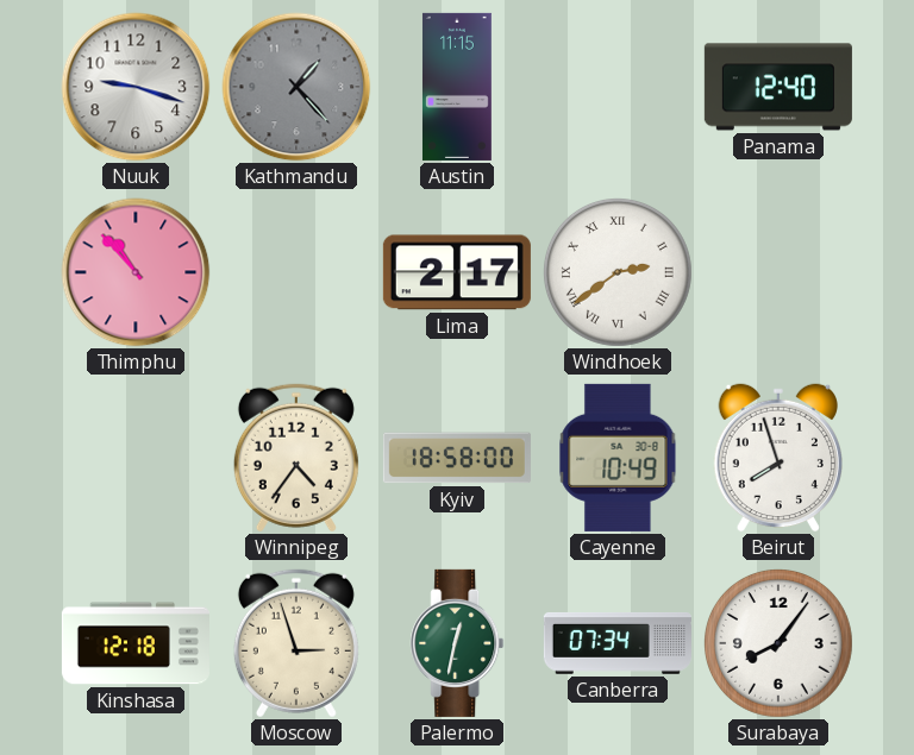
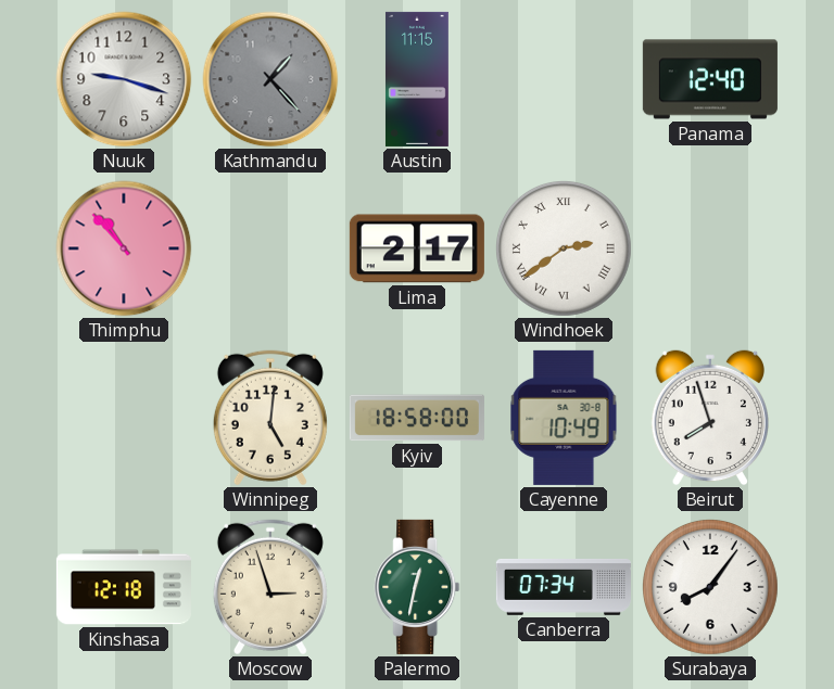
Winnipeg: 4:36 -> 5:01
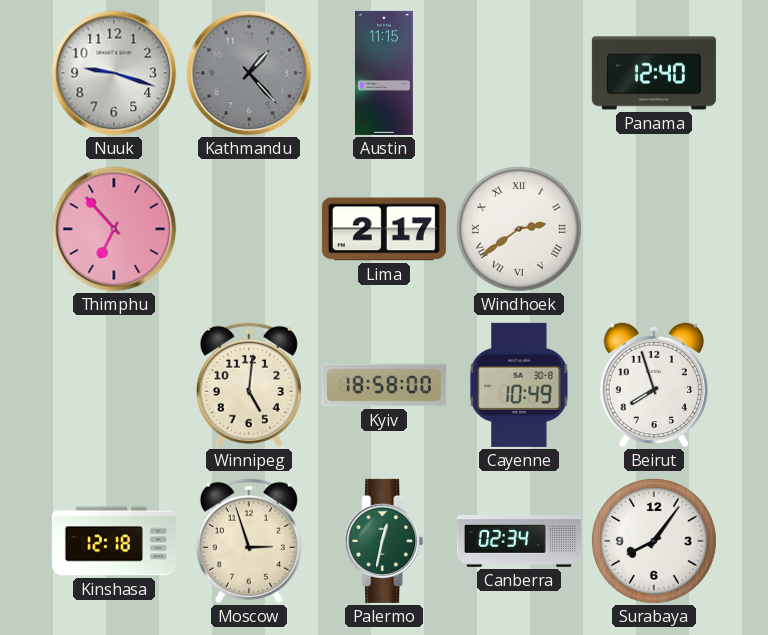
Thimphu: 10:53 -> 6:53
Canberra: 07:34 -> 02:34
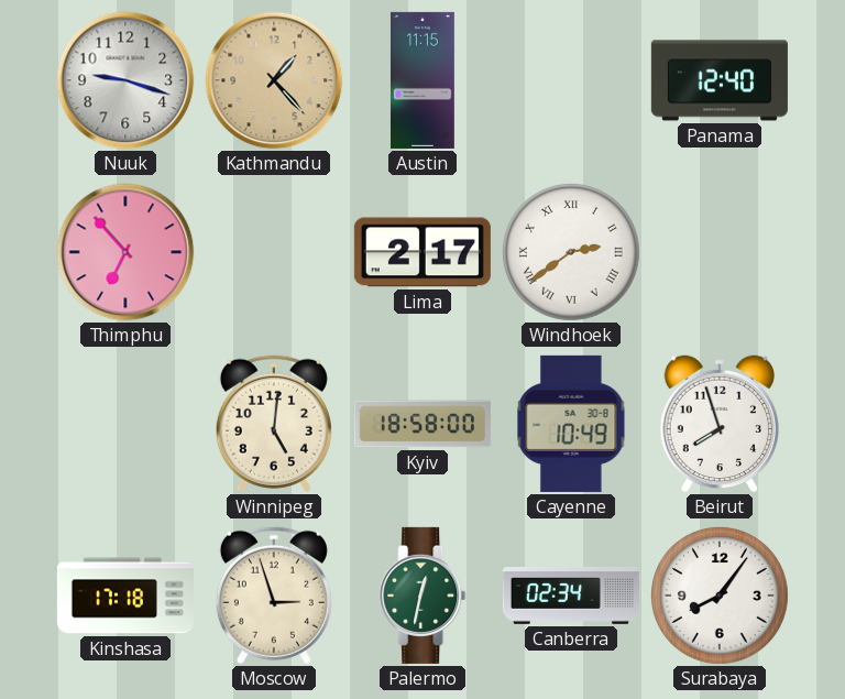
Kathmandu dial: grey -> champagne
Kinshasa: 12:18 -> 17:18
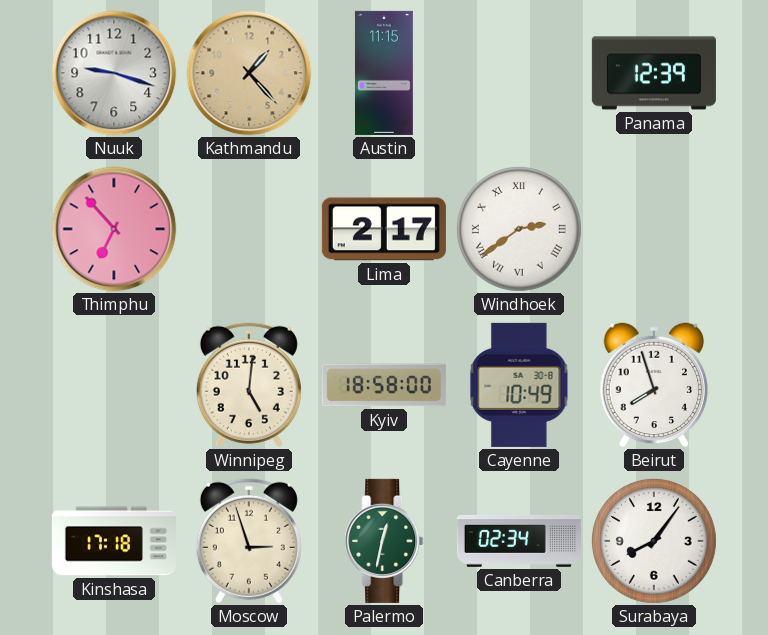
Panama: 12:40 -> 12:39
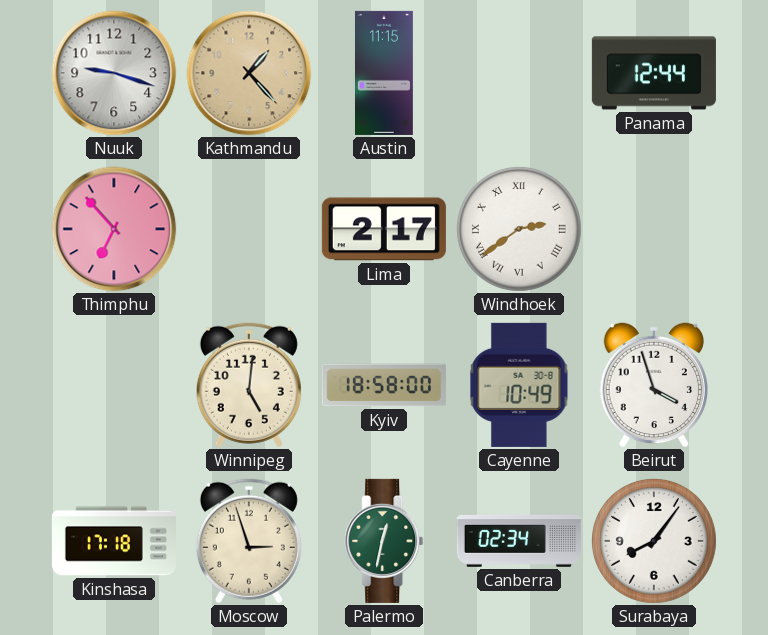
Panama: 12:39 -> 12:44
Beirut: 7:57 -> 3:57
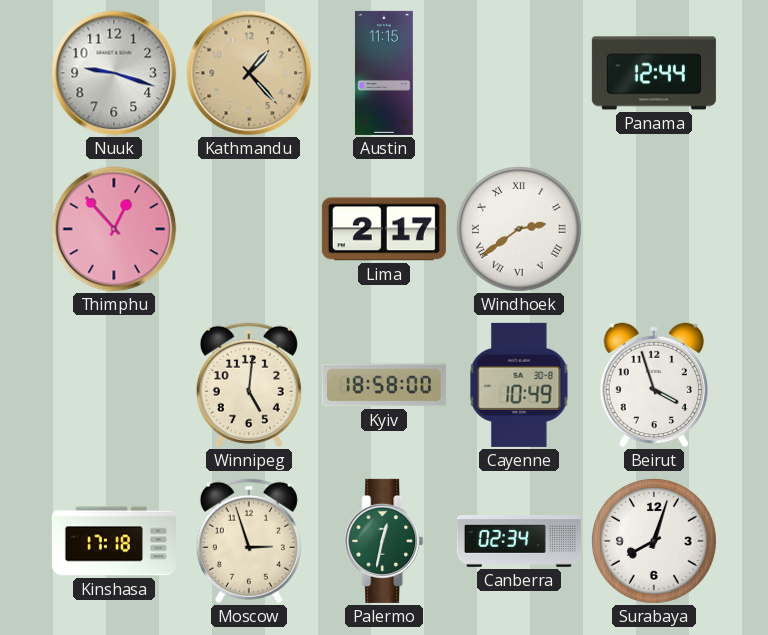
Thimphu: 6:53 -> 12:53
Surabaya: 8:06 -> 8:03
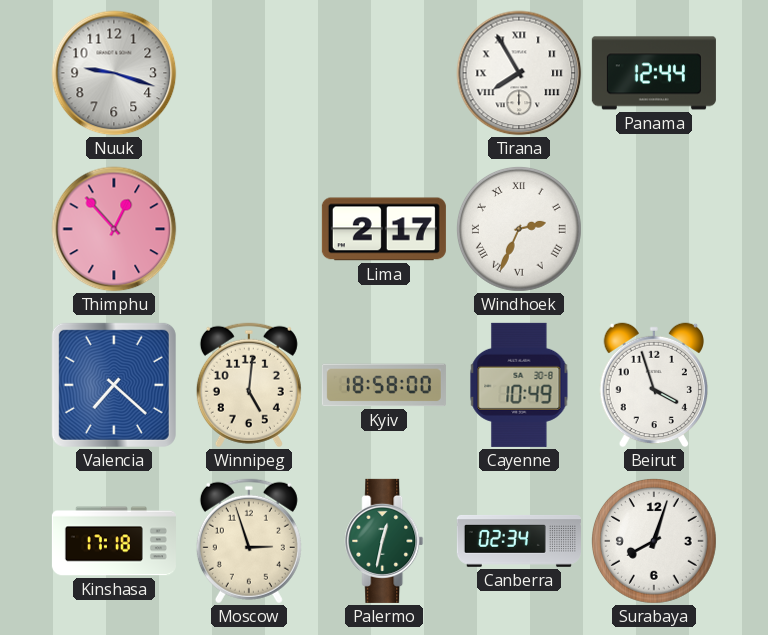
Kathmandu: 1:23 -> none
Austin: 11:15 -> none
Tirana: none -> 7:55
Windhoek: 2:39 -> 2:34
Valencia: none -> 7:22
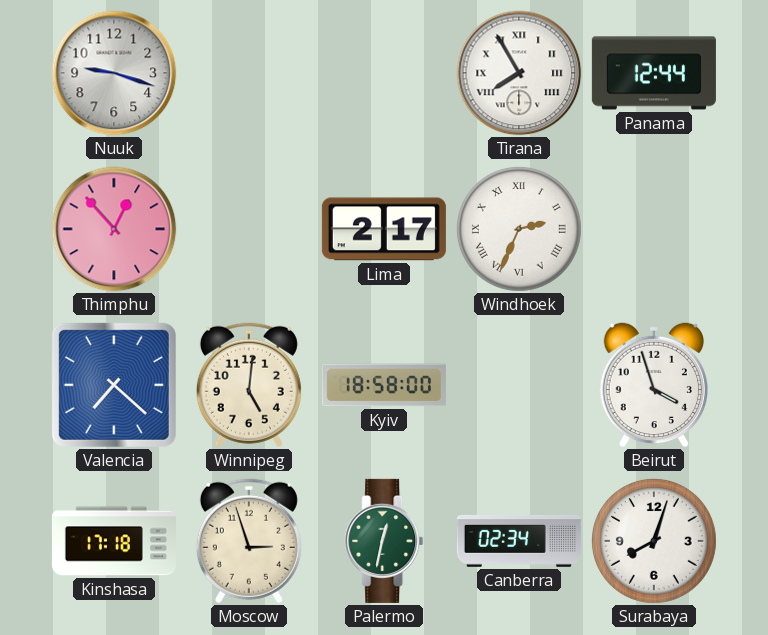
Cayenne: 10:49 -> none
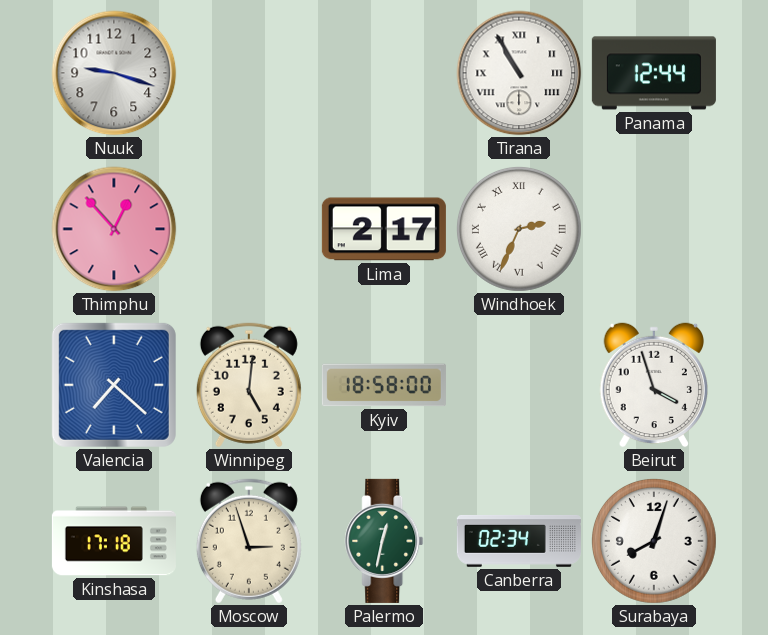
Tirana: 7:55 -> 10:55
